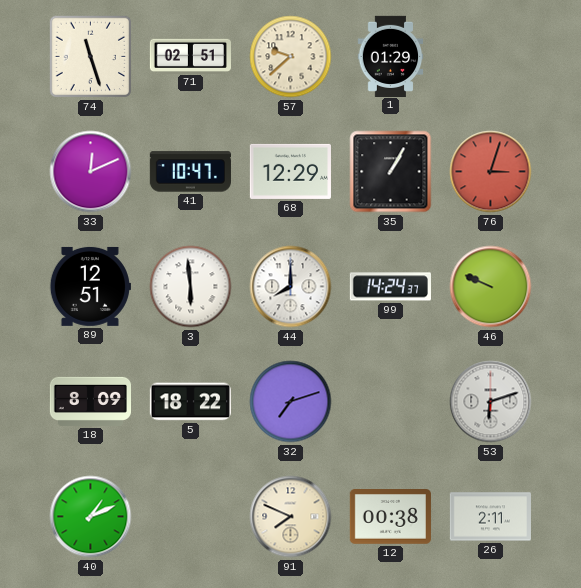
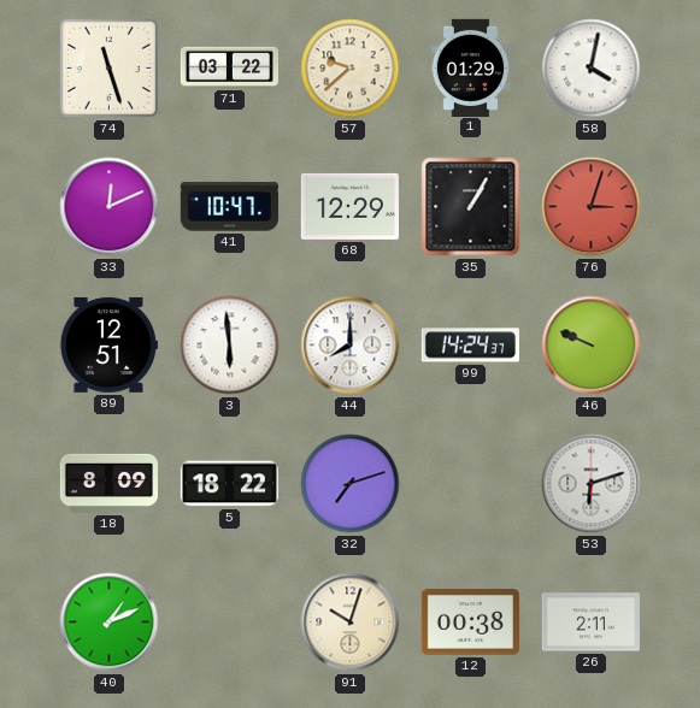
71: 02:51 -> 03:22
58: none -> 4:02
91: 7:49 -> 10:03
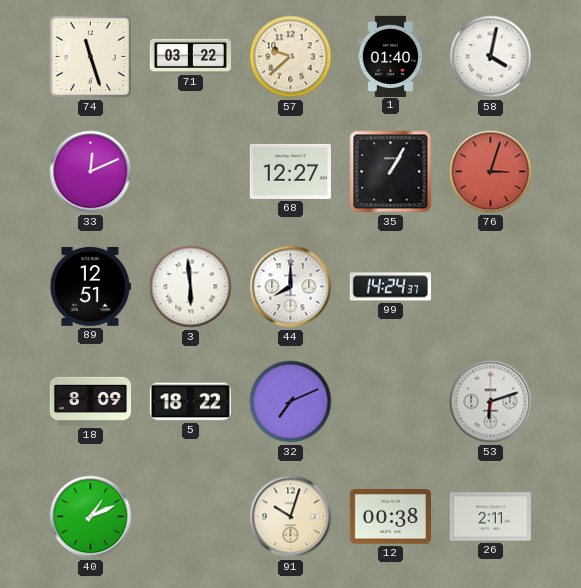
1: 01:29 -> 01:40
41: 10:47 -> none
68: 12:29 -> 12:27
46: 9:49 -> none
32: 7:12 -> 7:11
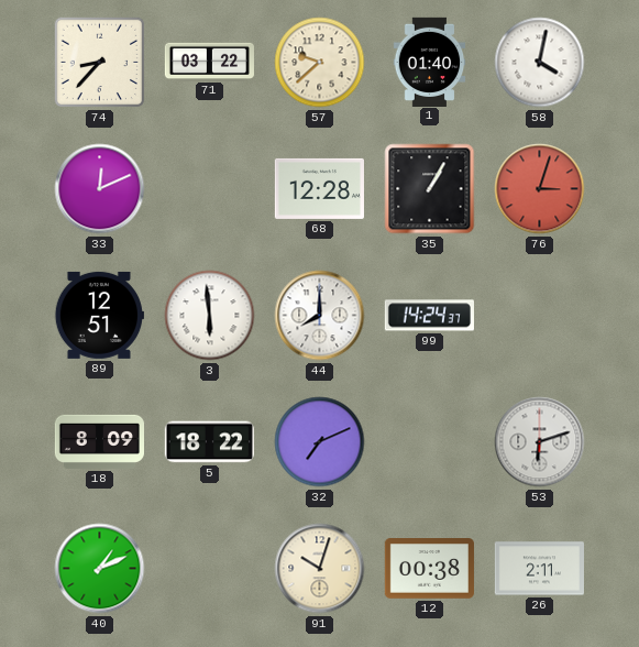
74: 11:27 -> 8:37
68: 12:27 -> 12:28
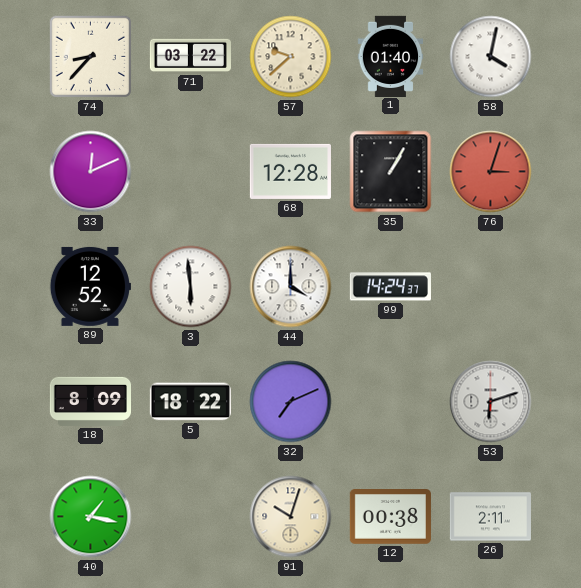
89: 12:51 -> 12:52
44: 8:00 -> 4:00
40: 1:11 -> 1:17
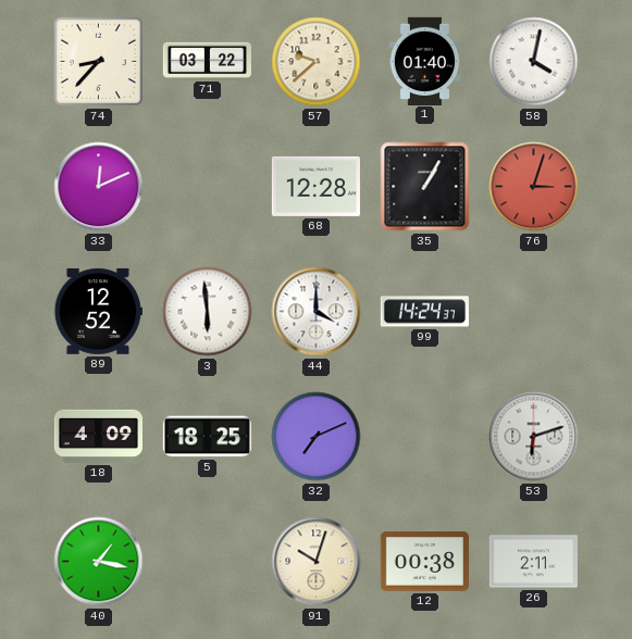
18: 8:09 -> 4:09
5: 18:22 -> 18:25
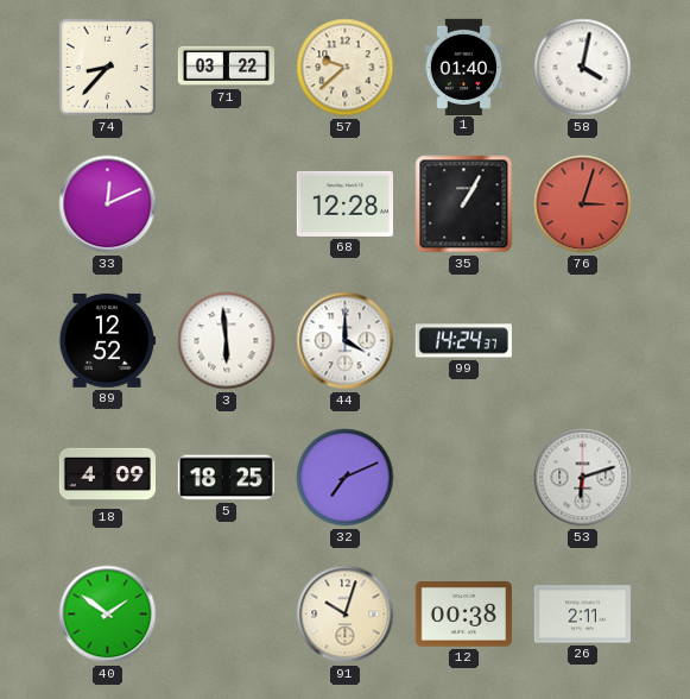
40: 1:17 -> 1:51
